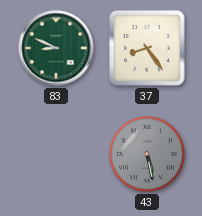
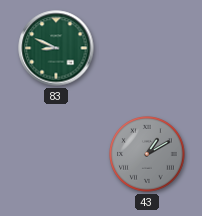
37: 8:24 -> none
43: 5:28 -> 1:10
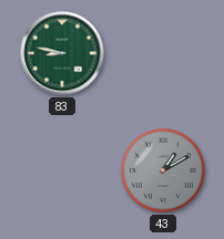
83: 8:49 -> 8:47
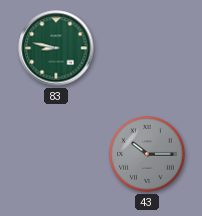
43: 1:10 -> 10:15
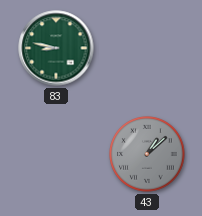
43: 10:15 -> 1:08
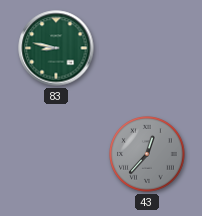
43: 1:08 -> 12:37
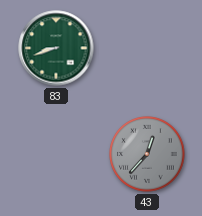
83: 8:47 -> 8:42
